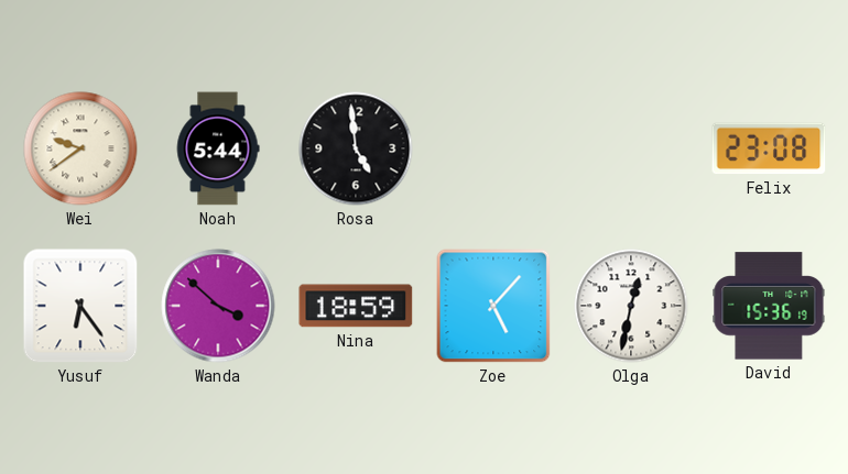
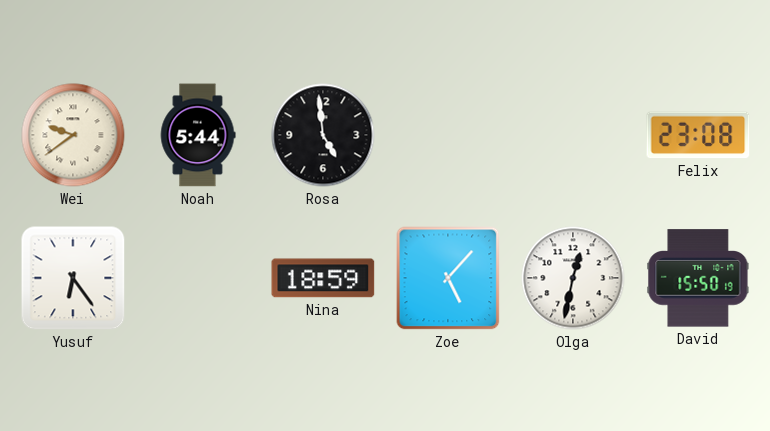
Wanda: 3:52 -> none
David: 15:36 -> 15:50
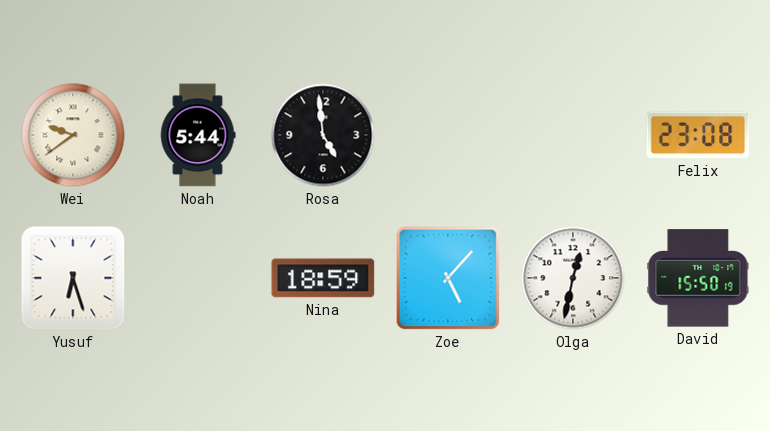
Yusuf: 6:24 -> 6:27
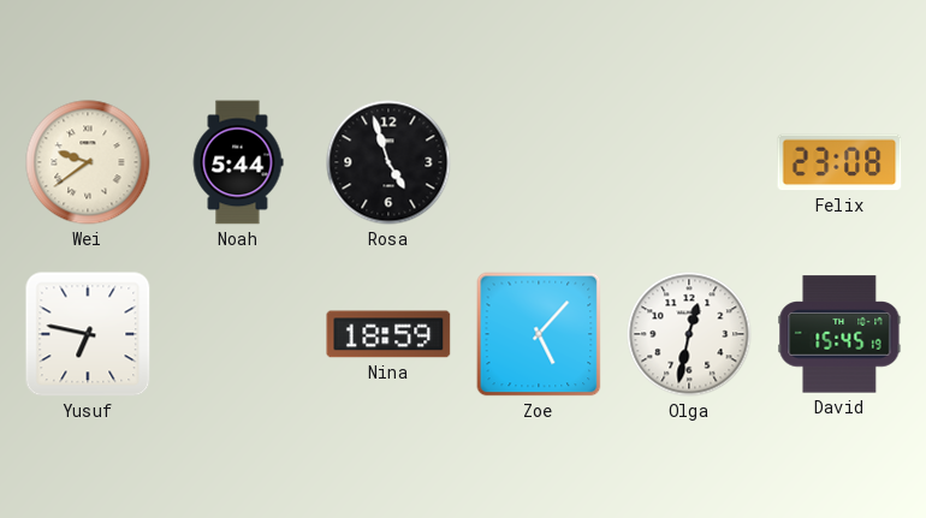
Rosa: 4:59 -> 4:57
Yusuf: 6:27 -> 6:47
David: 15:50 -> 15:45
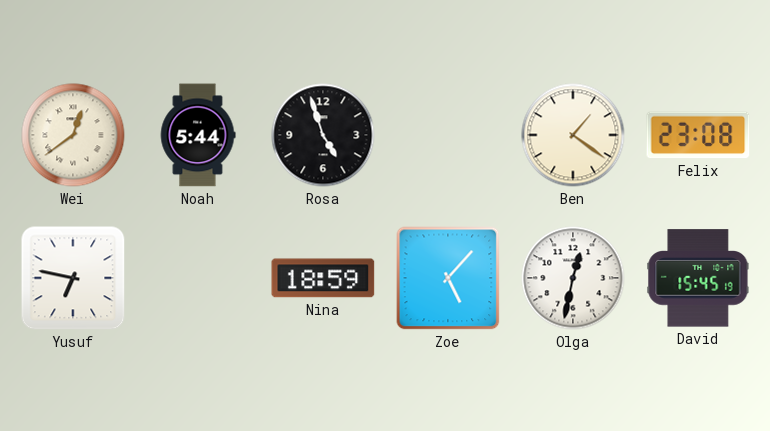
Wei: 9:39 -> 12:39
Ben: none -> 1:21
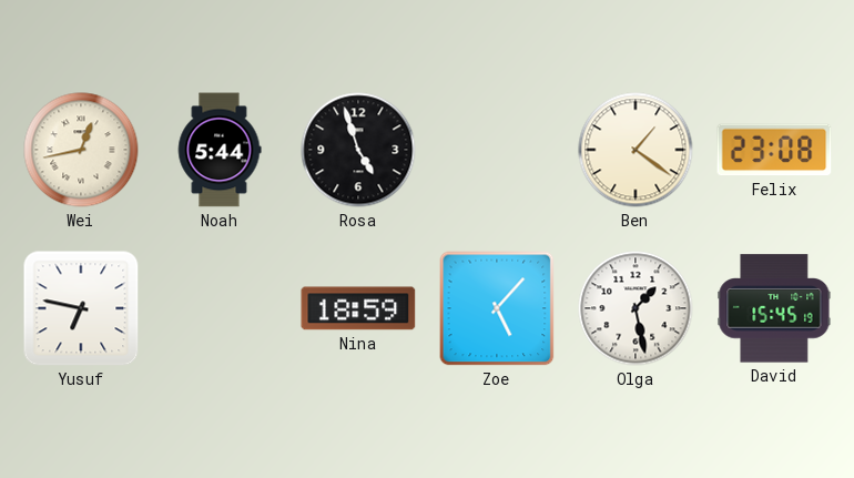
Wei: 12:39 -> 12:43
Olga: 12:32 -> 1:28
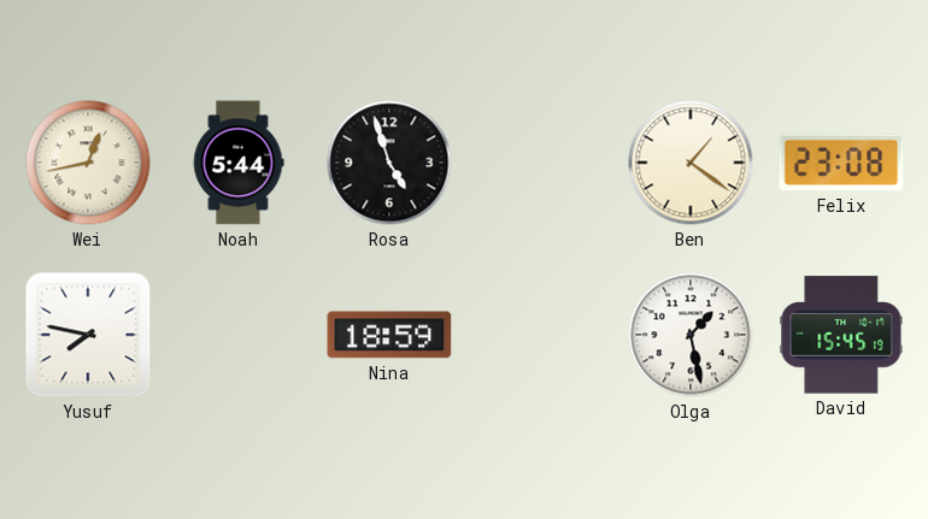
Yusuf: 6:47 -> 7:47
Zoe: 5:07 -> none
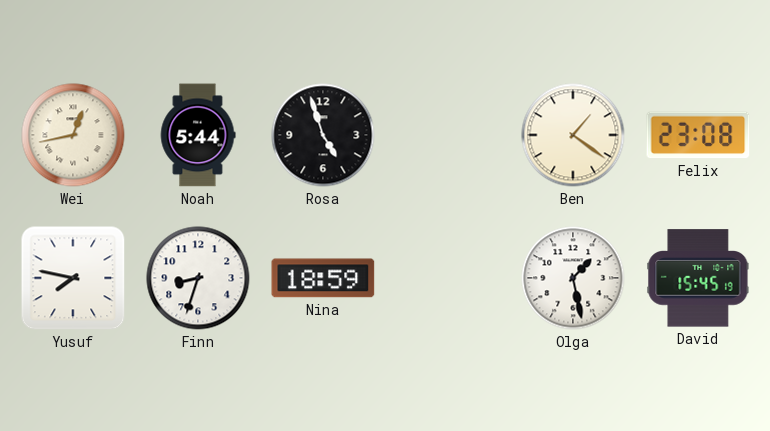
Finn: none -> 8:33
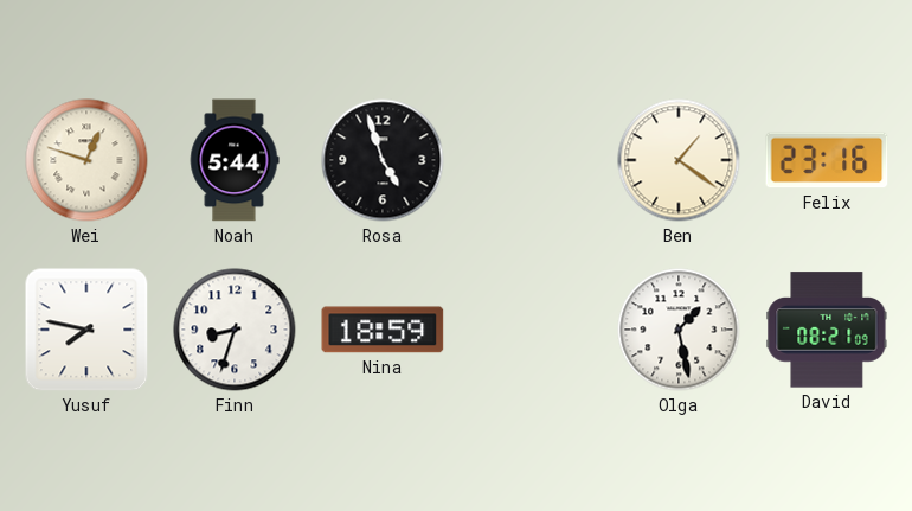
Wei: 12:43 -> 12:48
Felix: 23:08 -> 23:16
David: 15:45 -> 08:21
